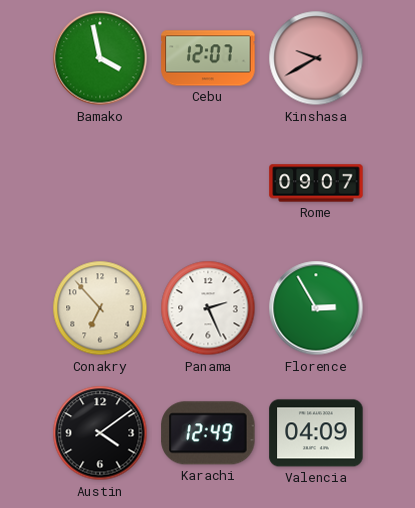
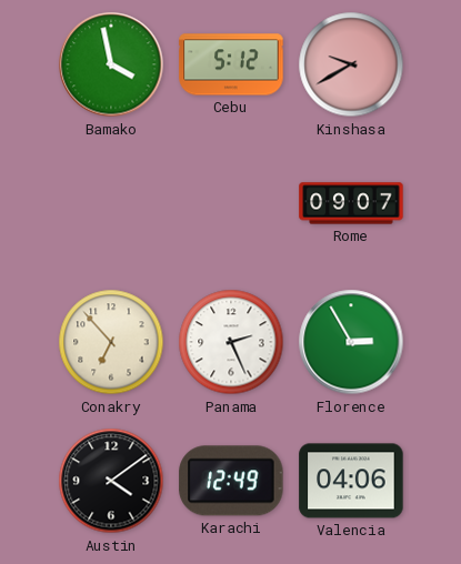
Cebu: 12:07 -> 5:12
Valencia: 04:09 -> 04:06
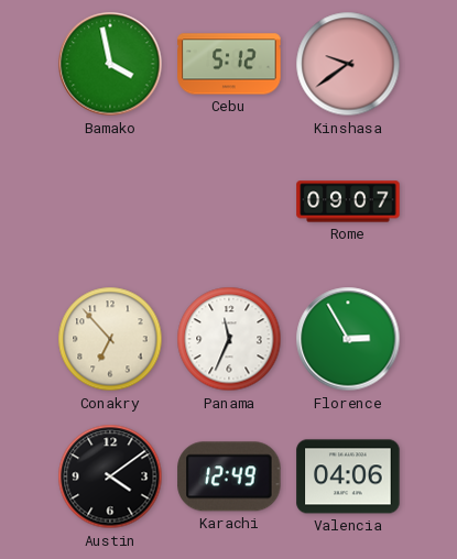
Kinshasa: 9:40 -> 9:39
Panama: 2:26 -> 11:34
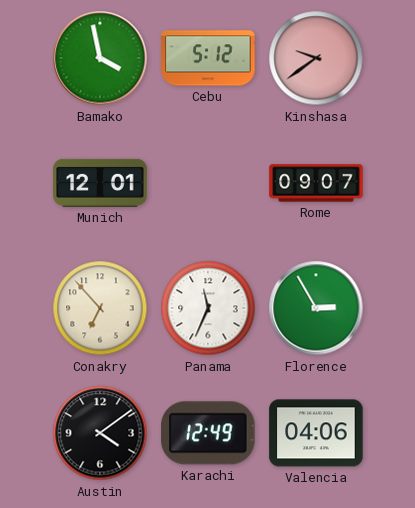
Munich: none -> 12:01
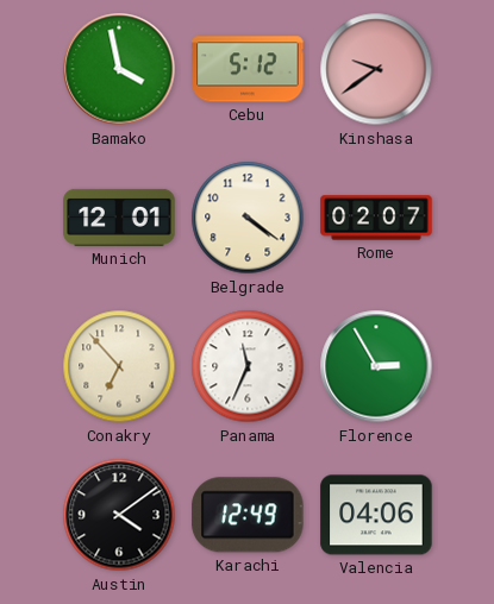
Belgrade: none -> 4:21
Rome: 09:07 -> 02:07
